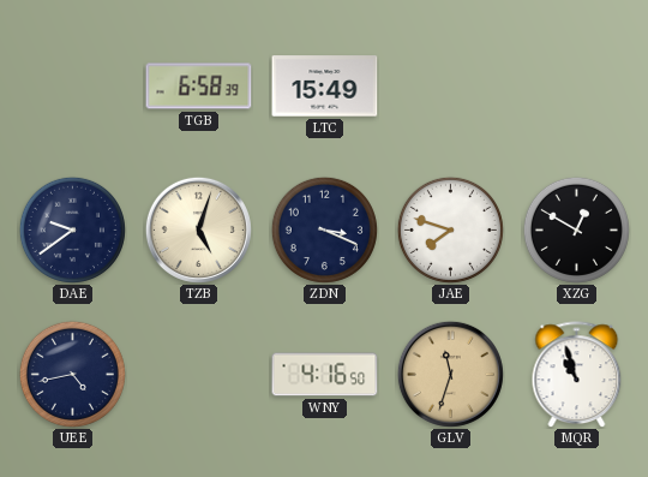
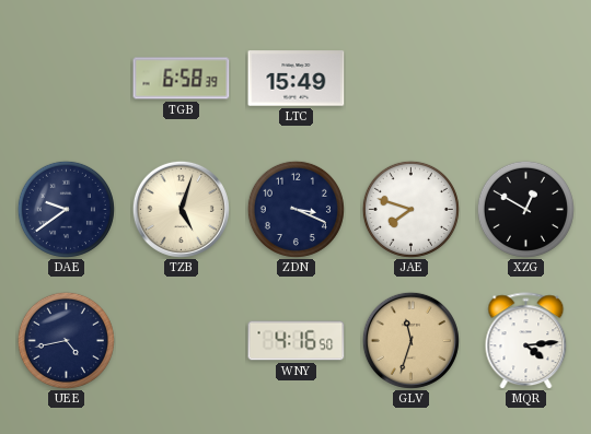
MQR: 10:57 -> 4:14
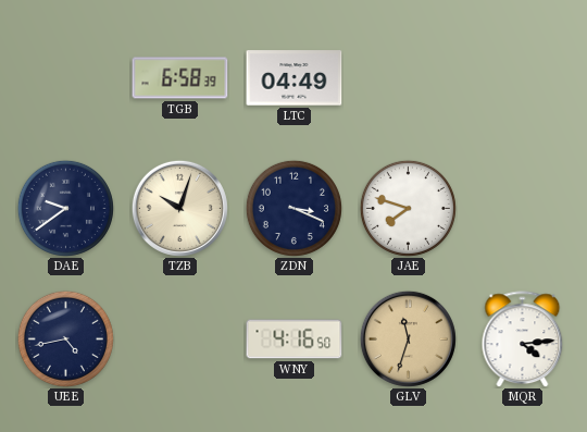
LTC: 15:49 -> 04:49
TZB: 5:03 -> 10:03
XZG: 12:50 -> none
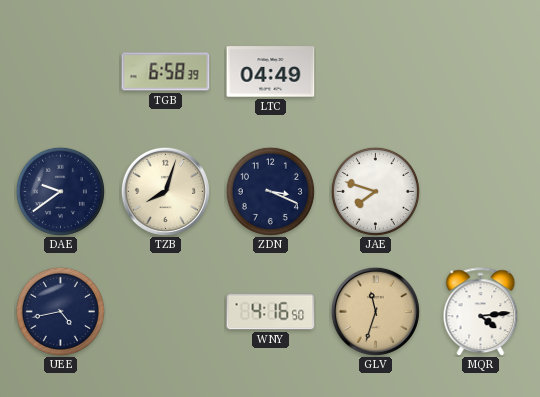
TZB: 10:03 -> 8:03
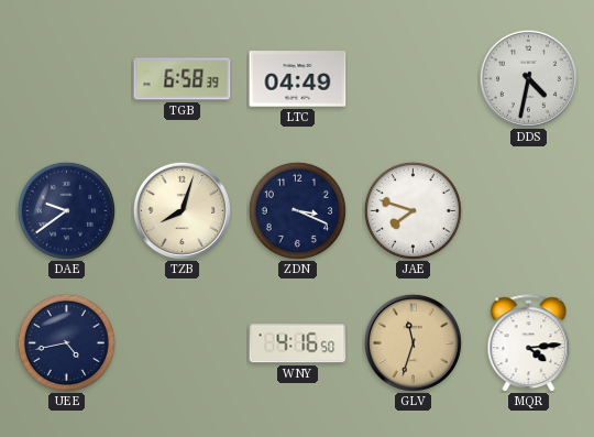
DDS: none -> 4:32
